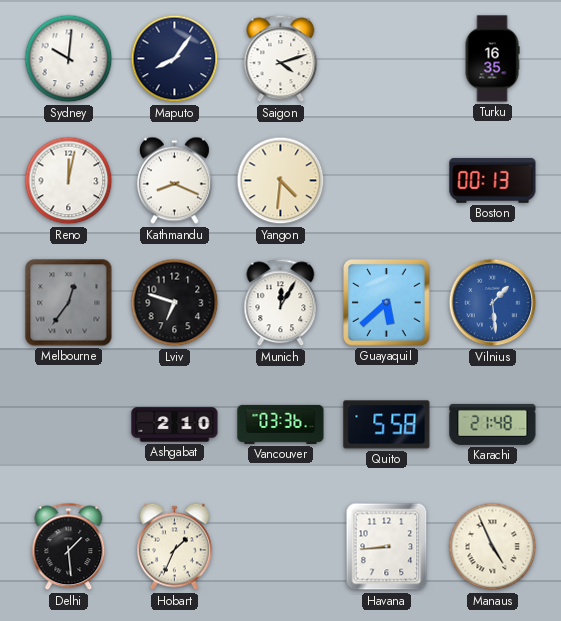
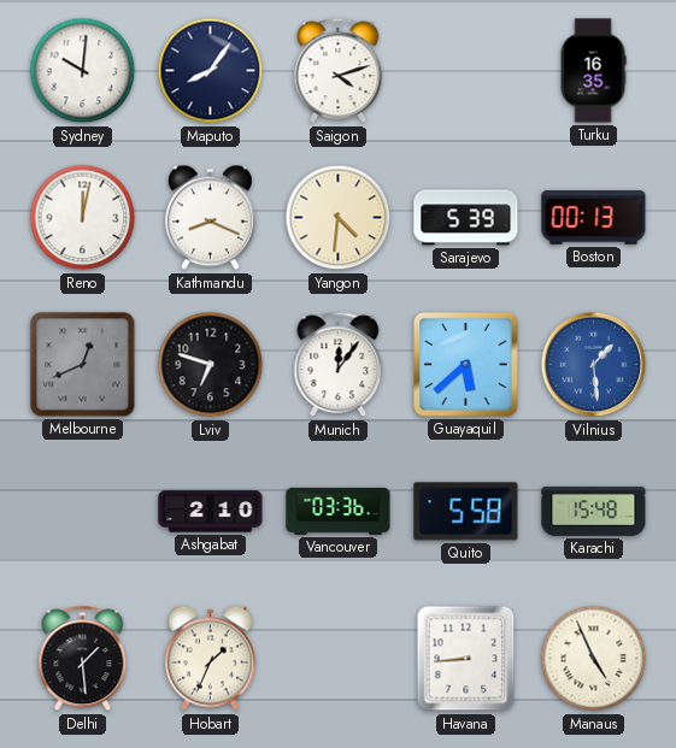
Sarajevo: none -> 5:39
Melbourne: 12:36 -> 12:41
Munich: 12:05 -> 12:06
Karachi: 21:48 -> 15:48
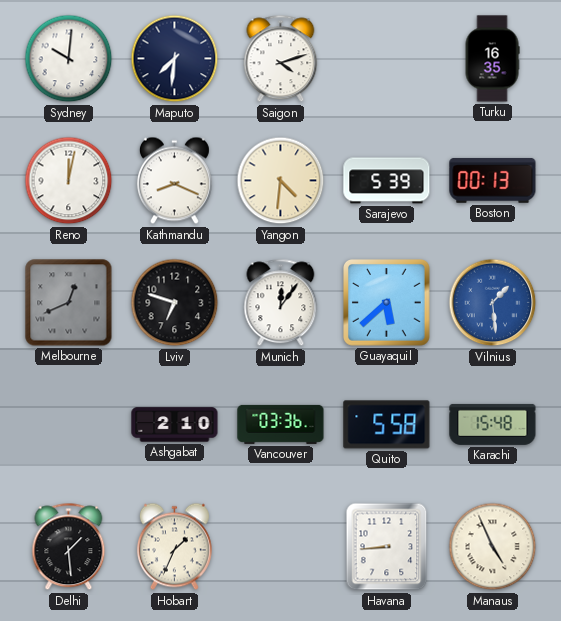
Maputo: 8:06 -> 7:31
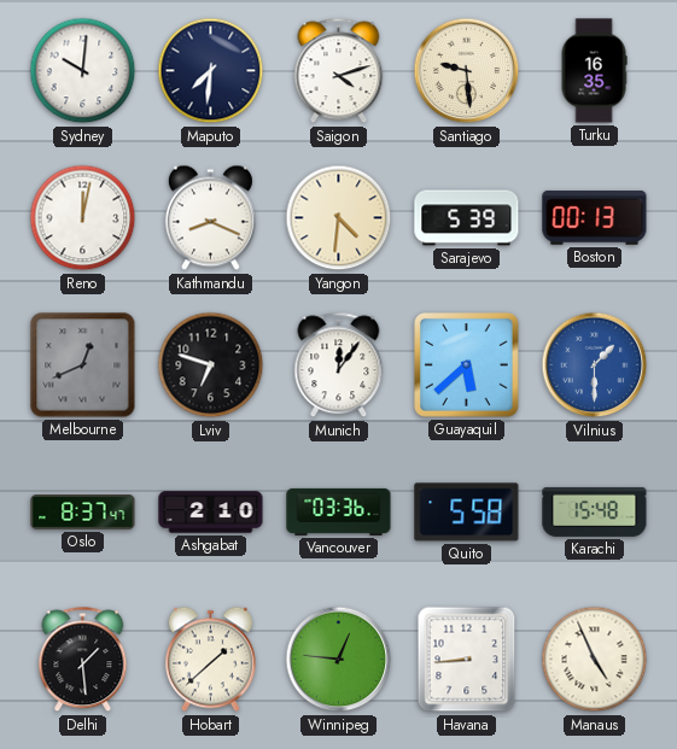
Santiago: none -> 9:29
Vilnius: 1:29 -> 1:30
Oslo: none -> 8:37
Hobart: 1:34 -> 1:38
Winnipeg: none -> 12:46
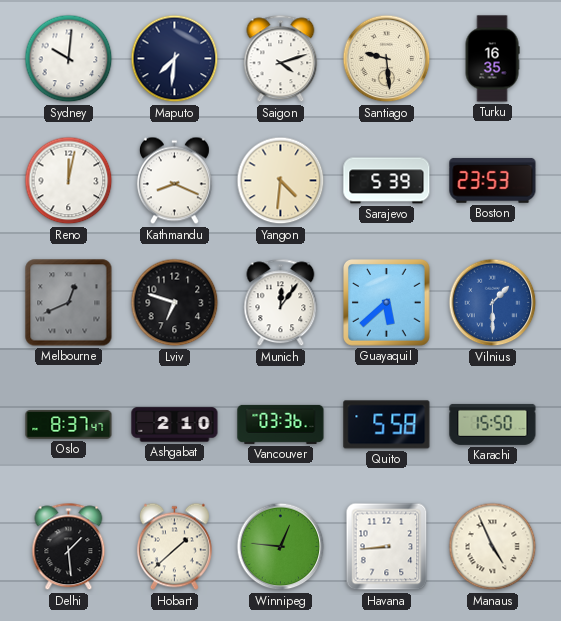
Boston: 00:13 -> 23:53
Karachi: 15:48 -> 15:50
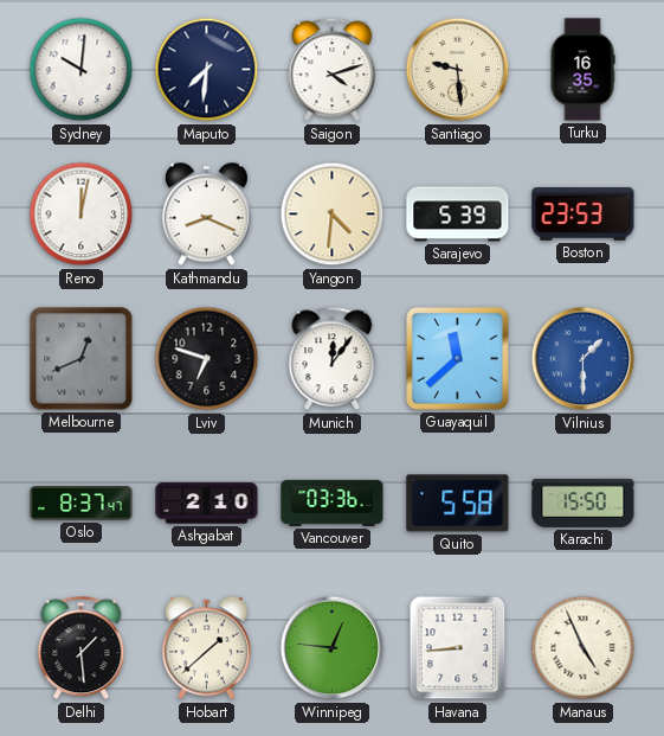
Guayaquil: 5:38 -> 11:38
